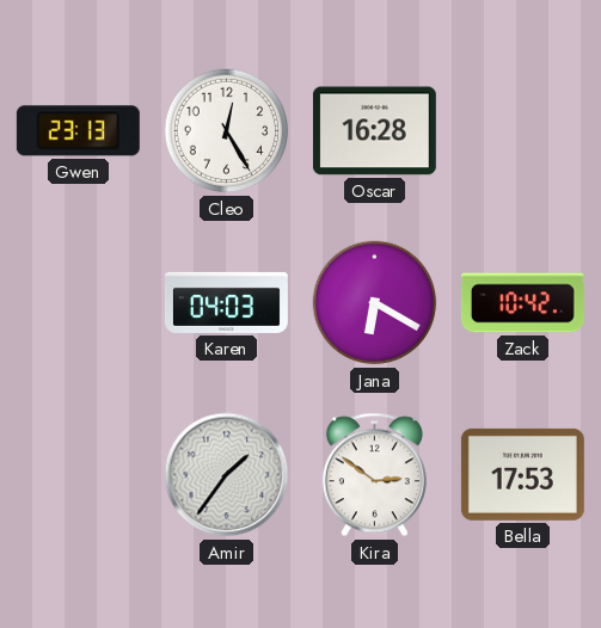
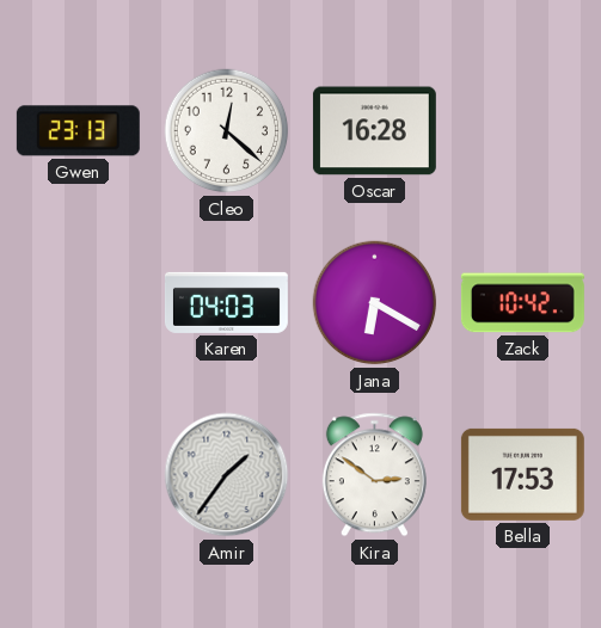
Cleo: 12:25 -> 12:22
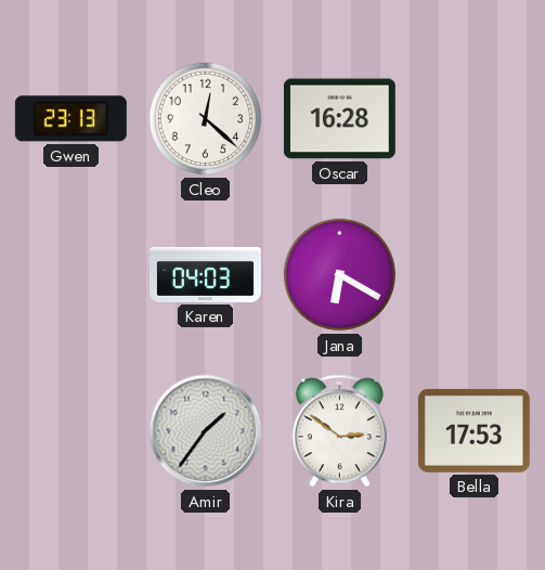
Zack: 10:42 -> none
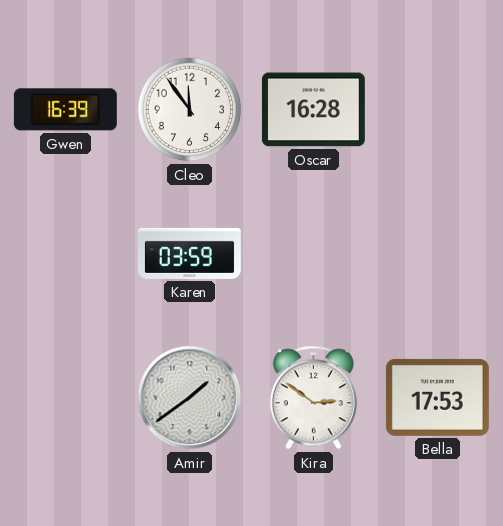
Gwen: 23:13 -> 16:39
Cleo: 12:22 -> 11:54
Karen: 04:03 -> 03:59
Jana: 6:20 -> none
Amir: 1:36 -> 1:39
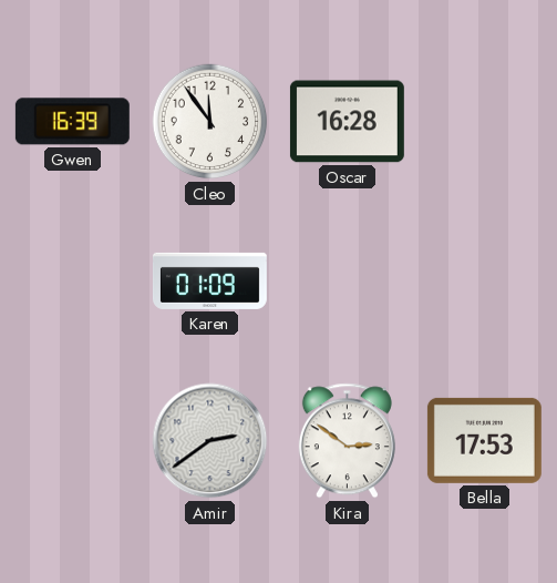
Karen: 03:59 -> 01:09
Amir: 1:39 -> 2:39
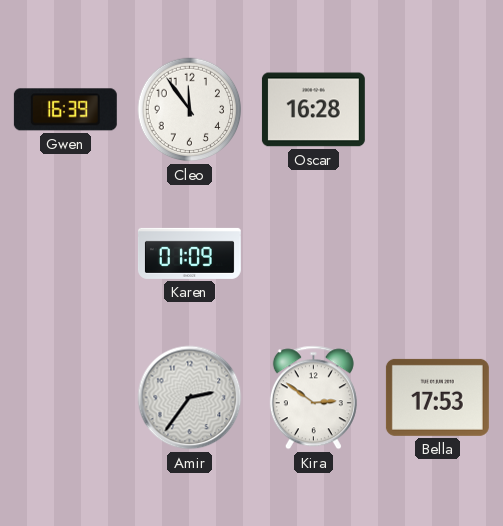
Amir: 2:39 -> 2:36
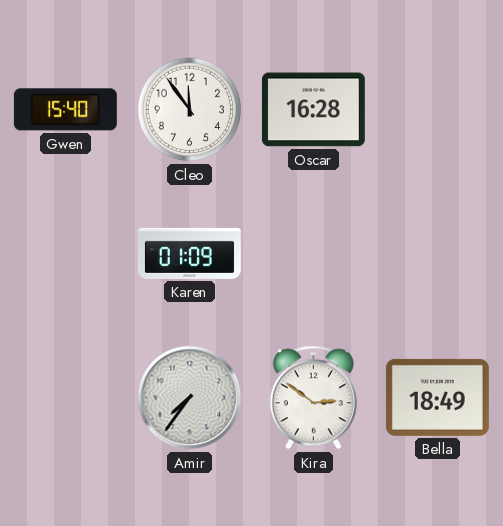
Gwen: 16:39 -> 15:40
Amir: 2:36 -> 7:36
Bella: 17:53 -> 18:49
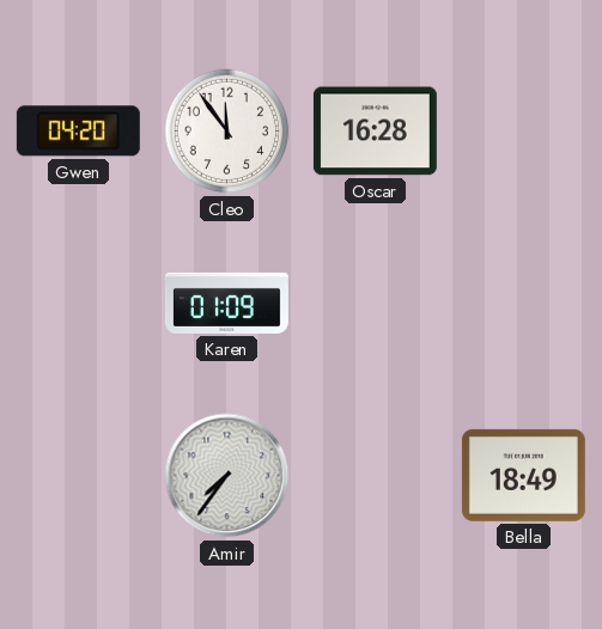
Gwen: 15:40 -> 04:20
Kira: 2:51 -> none
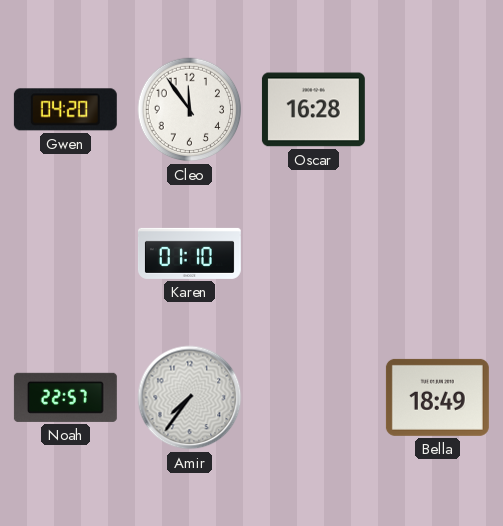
Karen: 01:09 -> 01:10
Noah: none -> 22:57
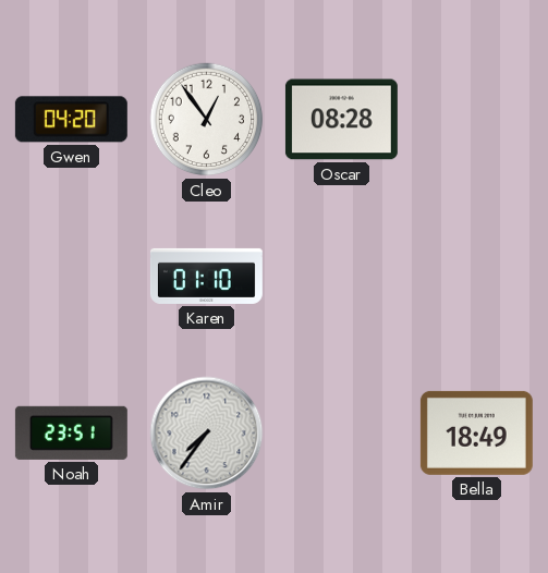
Cleo: 11:54 -> 12:54
Oscar: 16:28 -> 08:28
Noah: 22:57 -> 23:51
